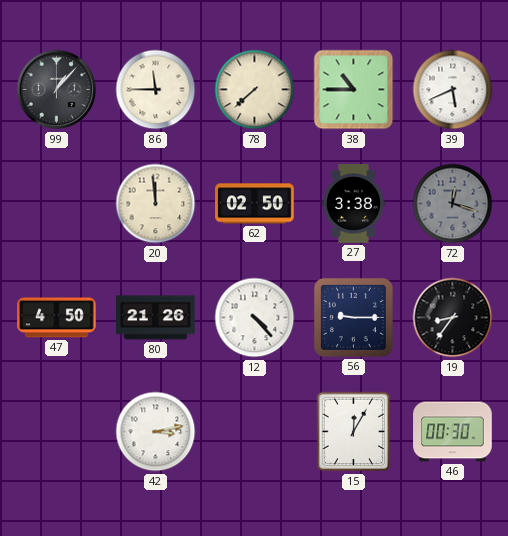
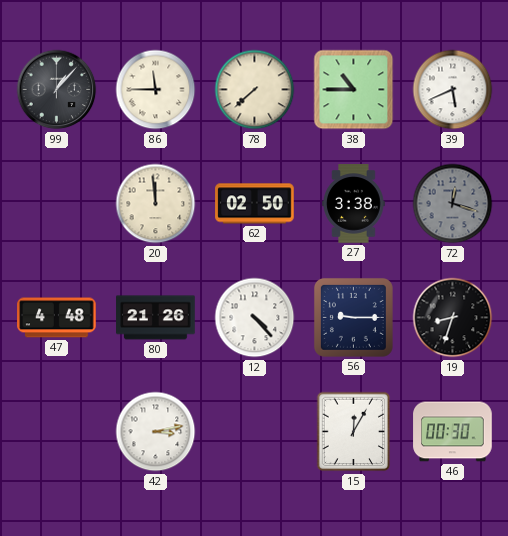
47: 4:50 -> 4:48
19: 8:36 -> 8:33
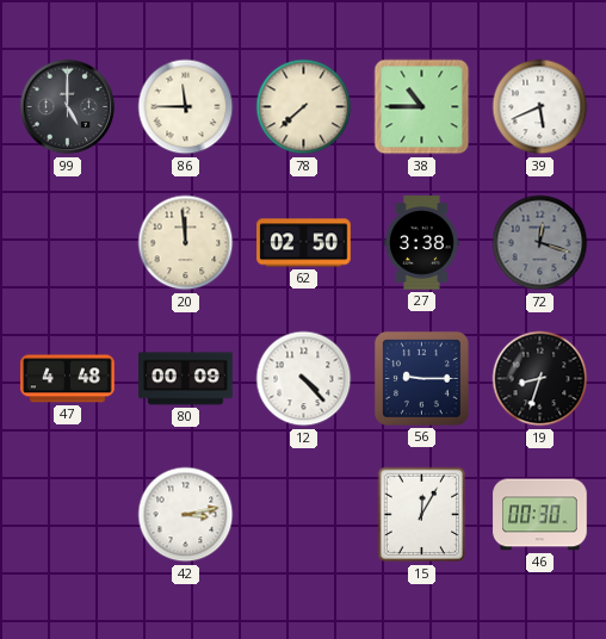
99: 1:07 -> 5:00
80: 21:26 -> 00:09
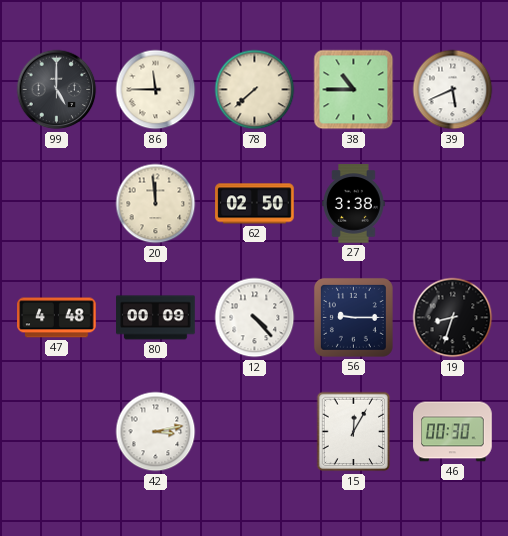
72: 12:18 -> none
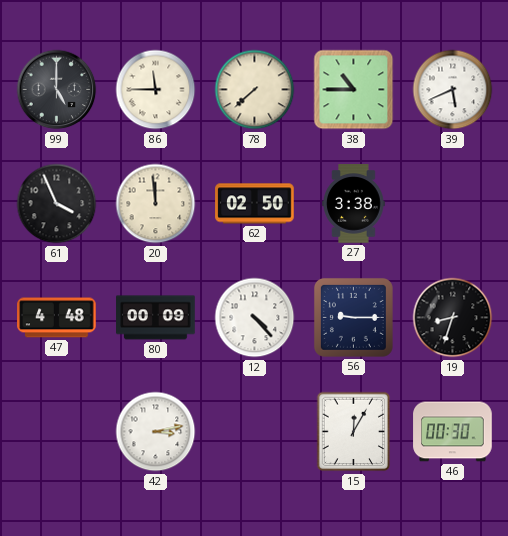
61: none -> 3:56
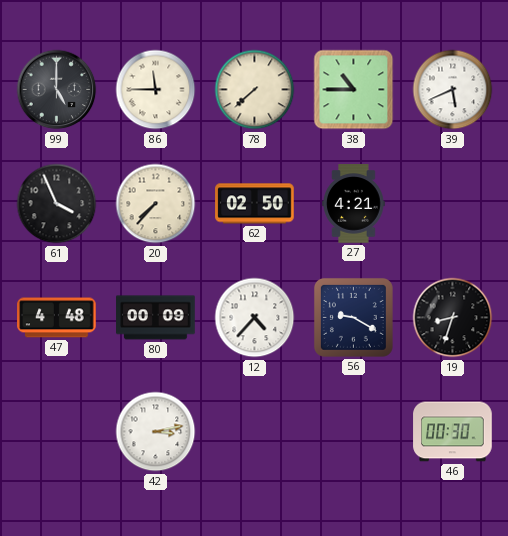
20: 11:59 -> 7:37
27: 3:38 -> 4:21
12: 4:23 -> 4:37
56: 9:15 -> 9:20
15: 12:05 -> none
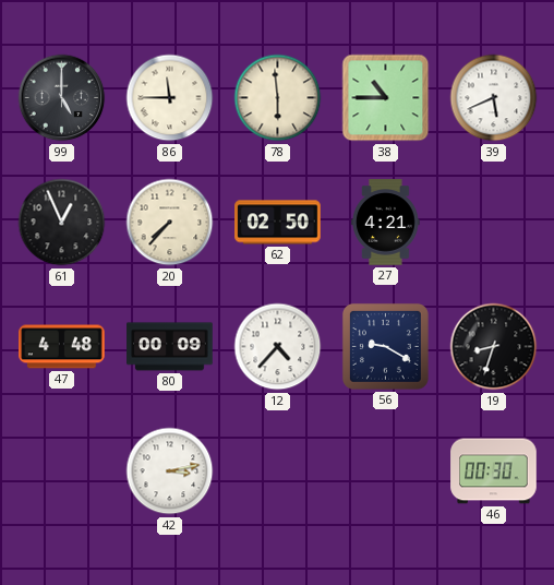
78: 7:38 -> 5:59
61: 3:56 -> 12:56
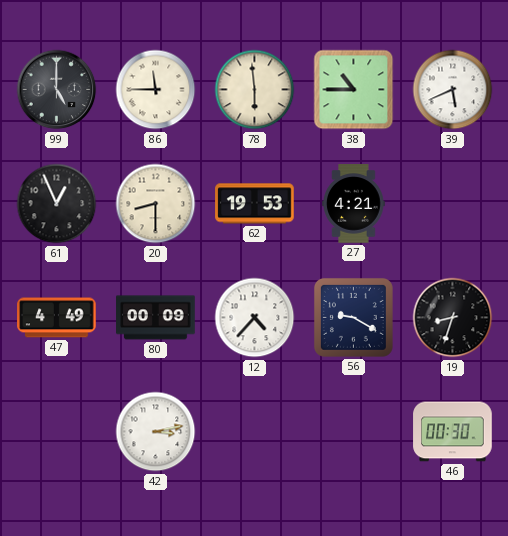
20: 7:37 -> 8:30
62: 02:50 -> 19:53
47: 4:48 -> 4:49
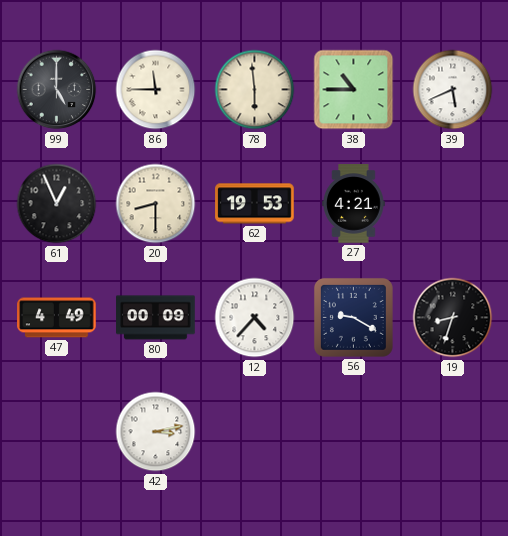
46: 00:30 -> none
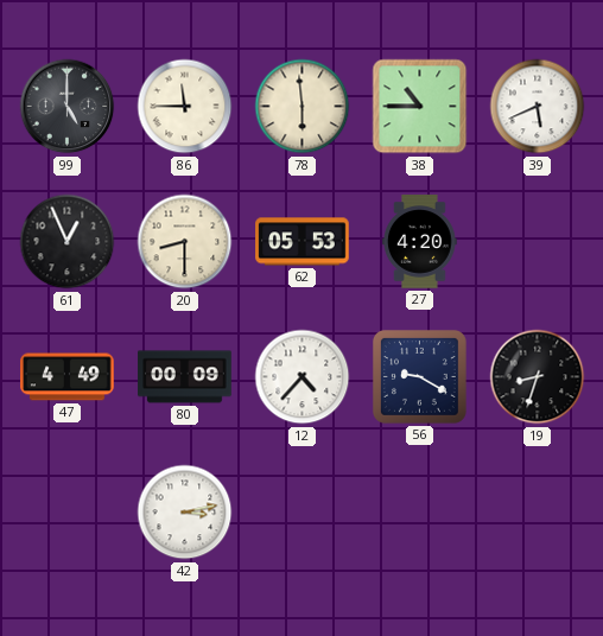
62: 19:53 -> 05:53
27: 4:21 -> 4:20
